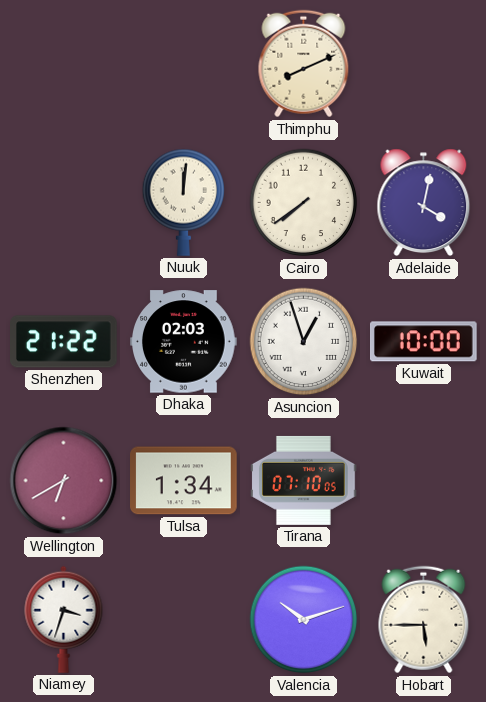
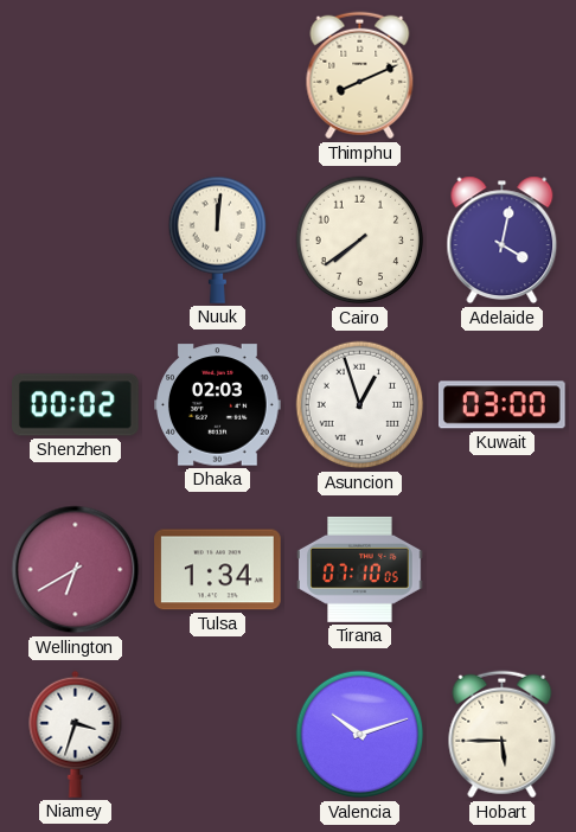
Shenzhen: 21:22 -> 00:02
Kuwait: 10:00 -> 03:00
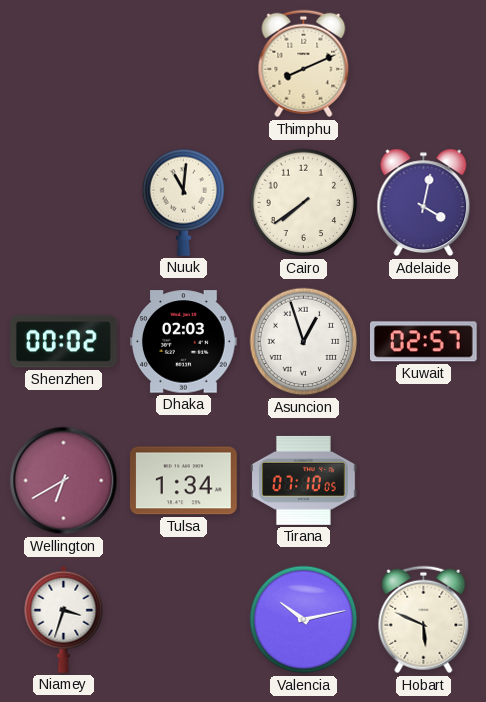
Nuuk: 12:01 -> 11:01
Kuwait: 03:00 -> 02:57
Valencia: 10:12 -> 10:13
Hobart: 5:45 -> 5:49
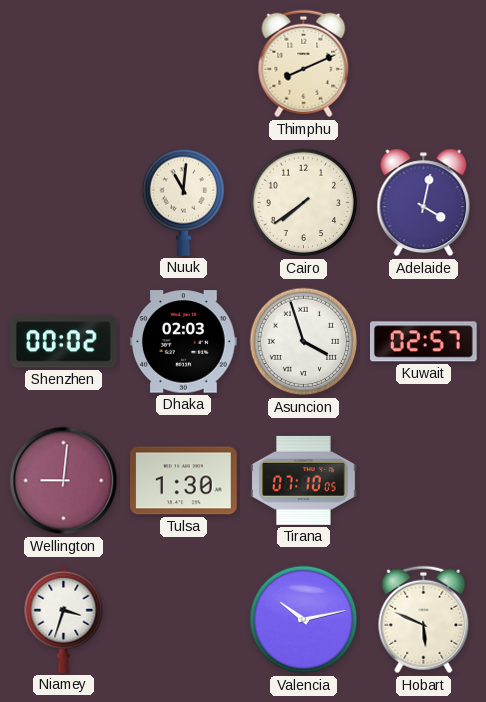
Asuncion: 12:57 -> 3:57
Wellington: 6:40 -> 9:01
Tulsa: 1:34 -> 1:30
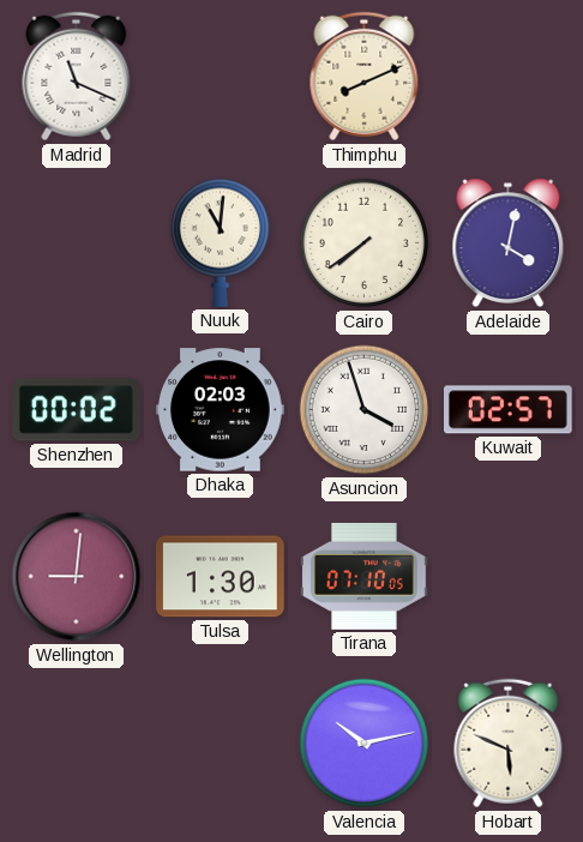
Madrid: none -> 11:19
Niamey: 3:33 -> none
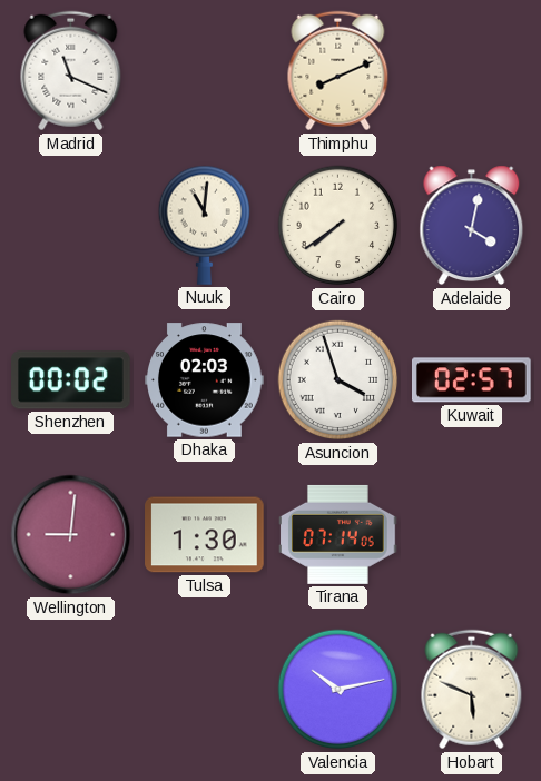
Tirana: 07:10 -> 07:14
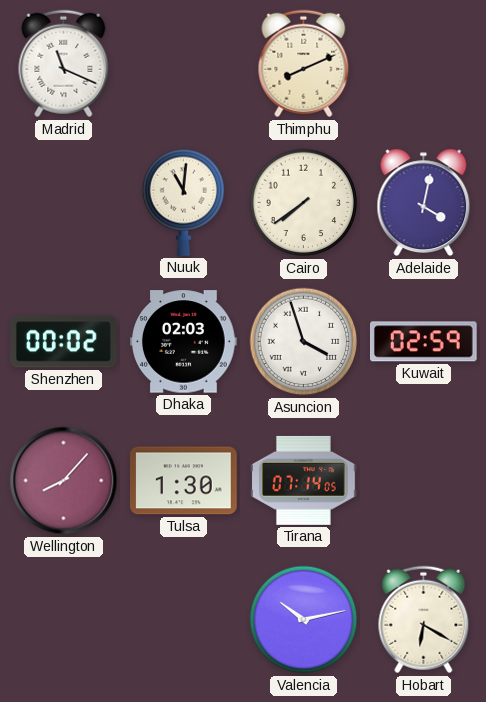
Kuwait: 02:57 -> 02:59
Wellington: 9:01 -> 8:07
Hobart: 5:49 -> 6:20
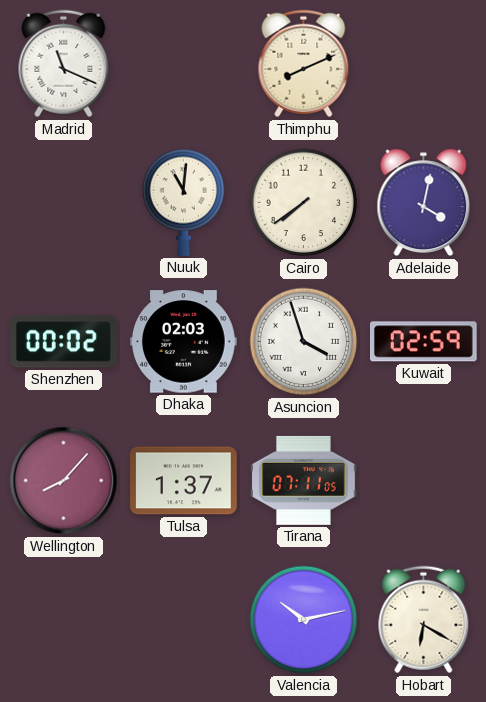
Tulsa: 1:30 -> 1:37
Tirana: 07:14 -> 07:11
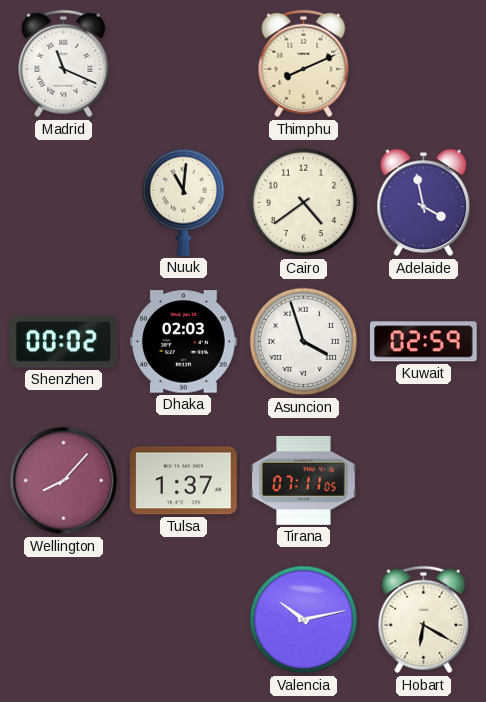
Cairo: 7:39 -> 4:39
Adelaide: 4:02 -> 3:58
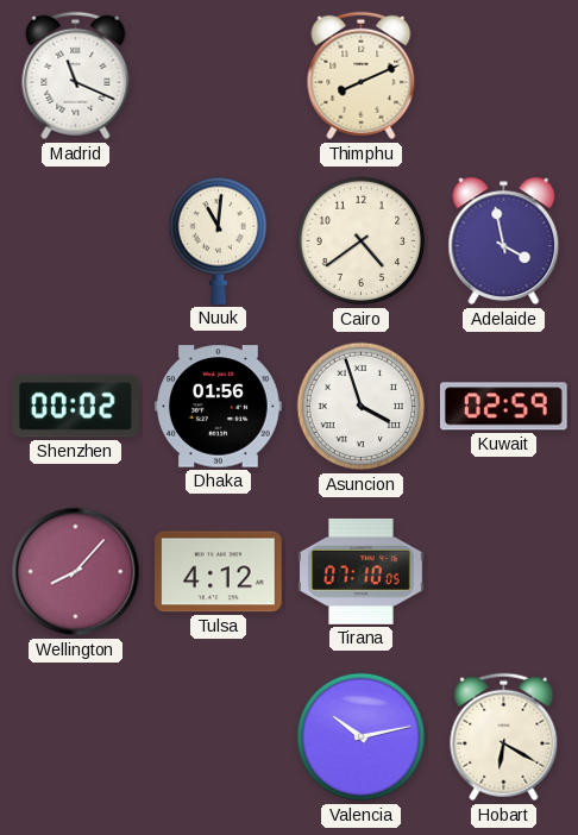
Dhaka: 02:03 -> 01:56
Tulsa: 1:37 -> 4:12
Tirana: 07:11 -> 07:10
